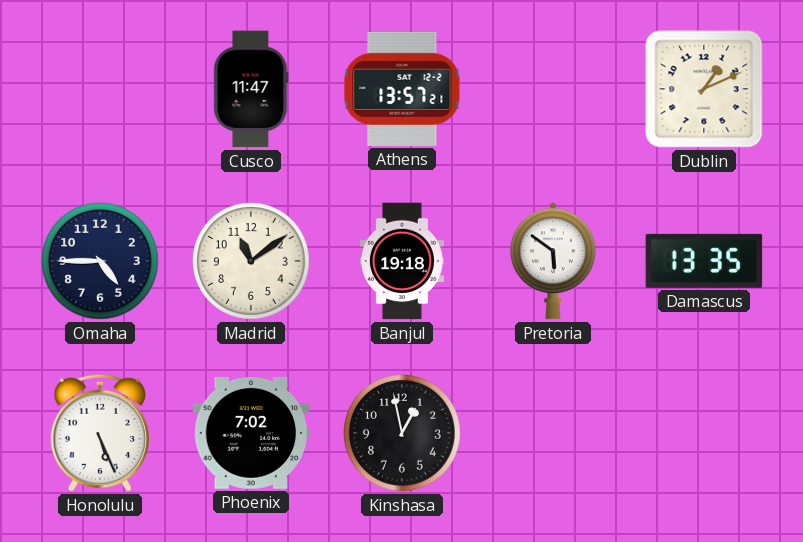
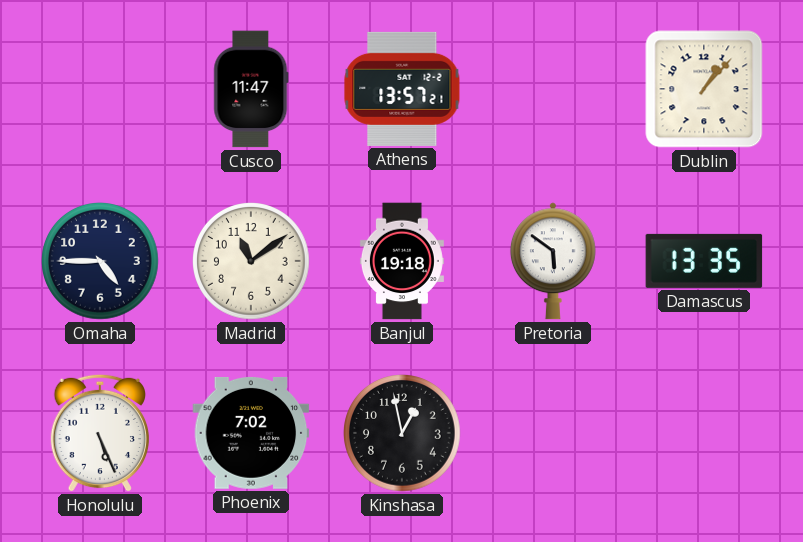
Dublin: 1:11 -> 1:07
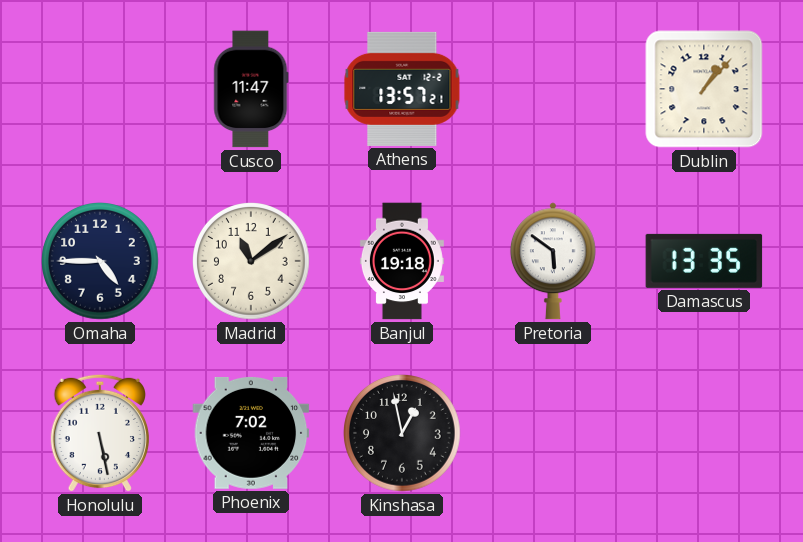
Honolulu: 5:26 -> 5:28
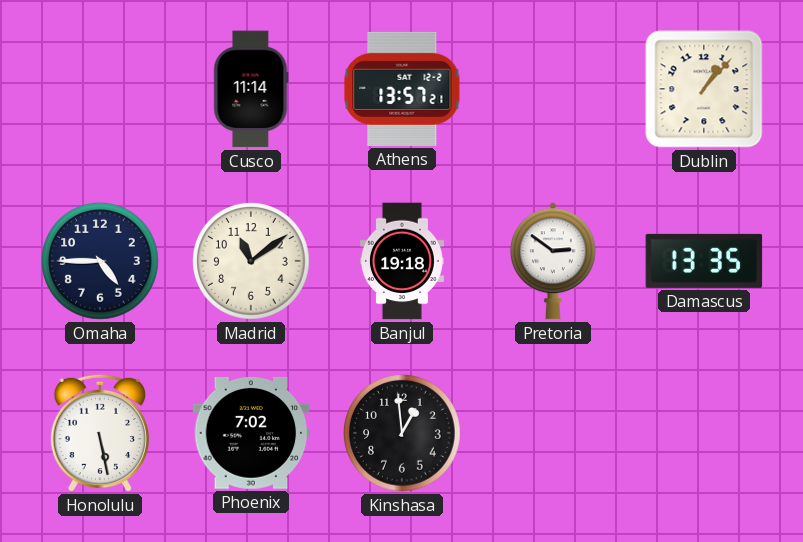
Cusco: 11:47 -> 11:14
Pretoria: 5:51 -> 2:51
Kinshasa: 12:58 -> 12:59
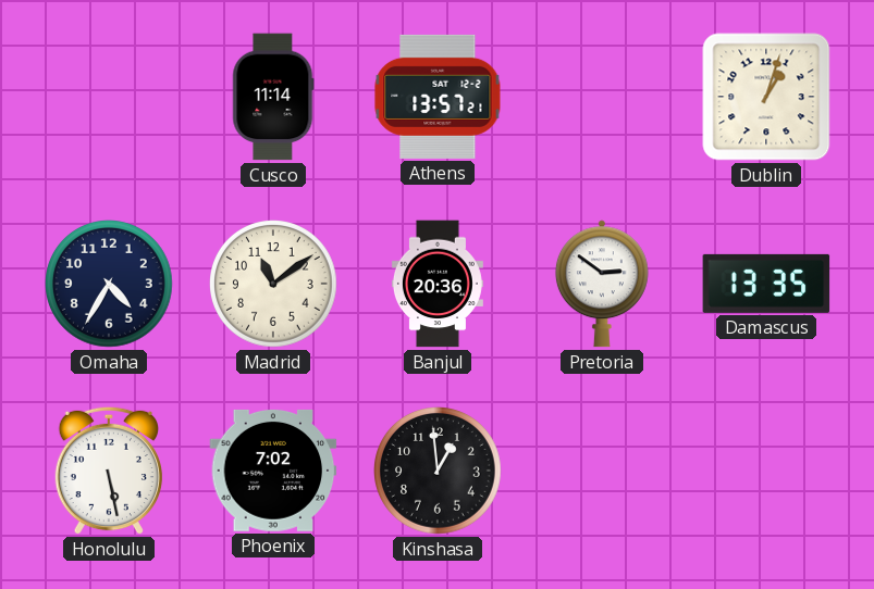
Dublin: 1:07 -> 1:03
Omaha: 4:45 -> 4:35
Banjul: 19:18 -> 20:36
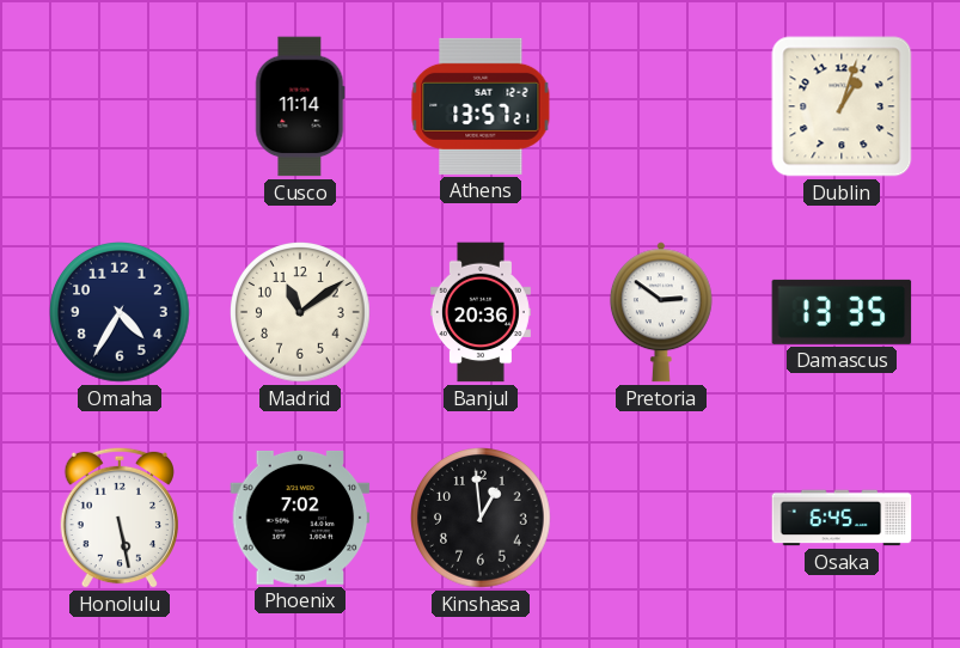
Osaka: none -> 6:45
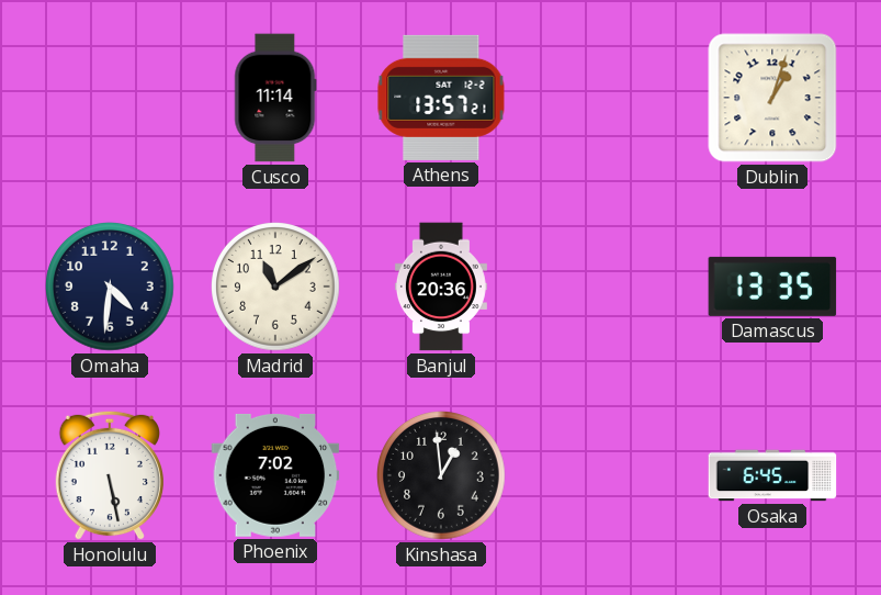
Omaha: 4:35 -> 4:31
Pretoria: 2:51 -> none
